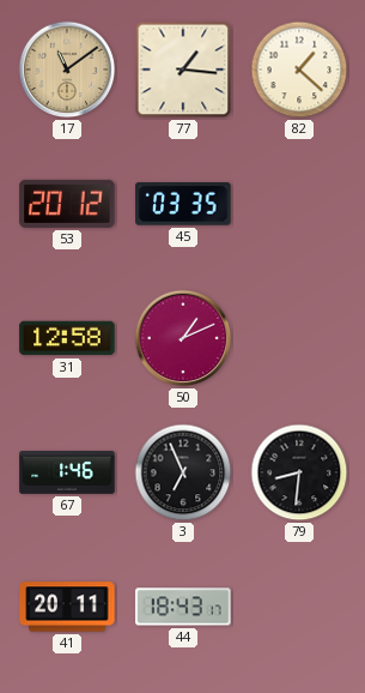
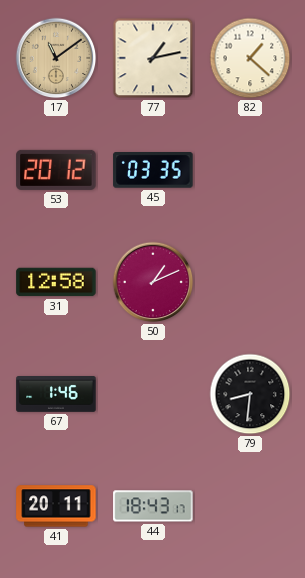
77: 1:16 -> 1:13
3: 6:56 -> none
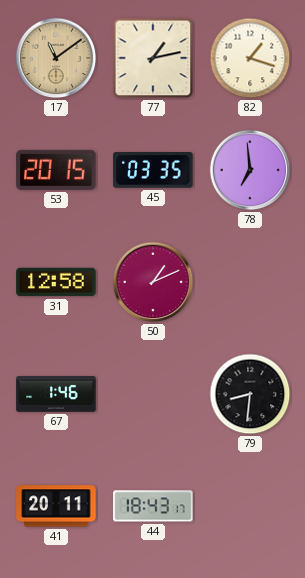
82: 1:22 -> 1:18
53: 20:12 -> 20:15
78: none -> 6:59
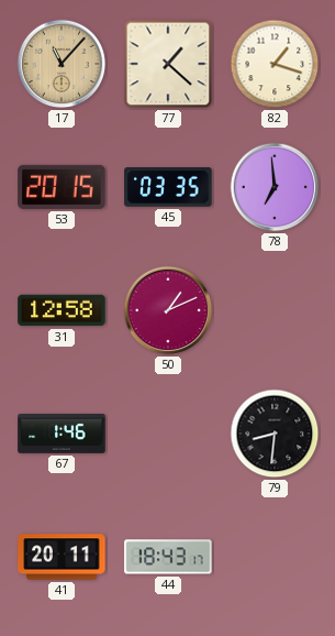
17: 11:09 -> 11:07
77: 1:13 -> 1:22
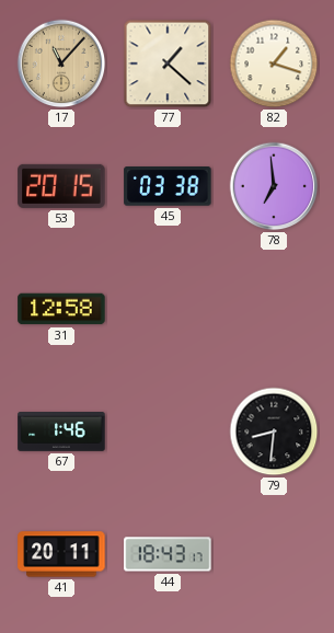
45: 03:35 -> 03:38
50: 1:11 -> none
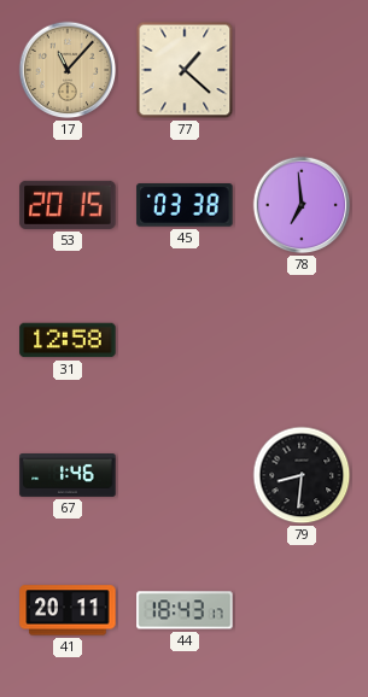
82: 1:18 -> none
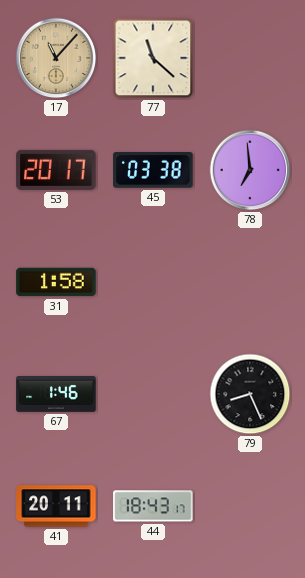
77: 1:22 -> 11:22
53: 20:15 -> 20:17
31: 12:58 -> 1:58
79: 8:31 -> 8:26
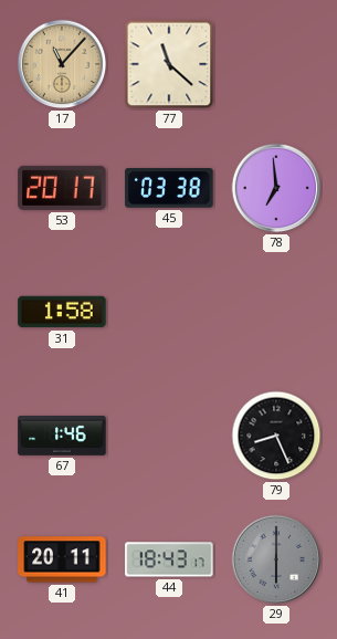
29: none -> 6:00
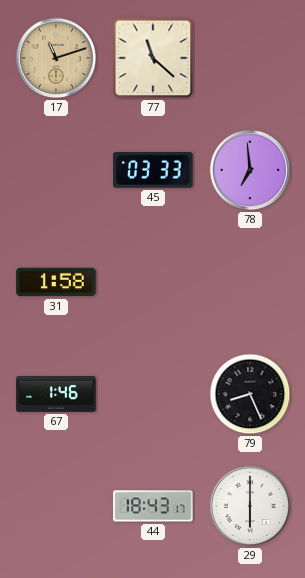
17: 11:07 -> 11:12
53: 20:17 -> none
45: 03:38 -> 03:33
41: 20:11 -> none
29 dial: grey -> white
